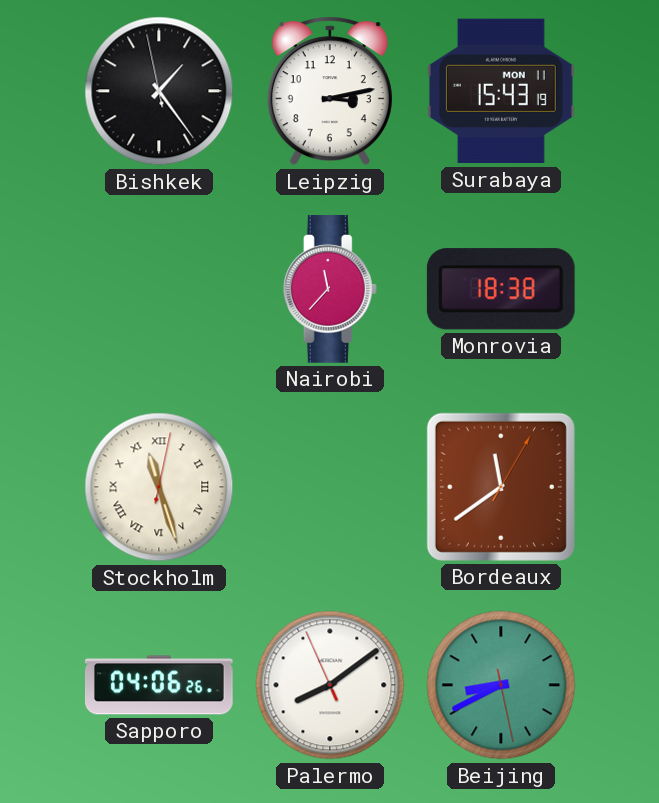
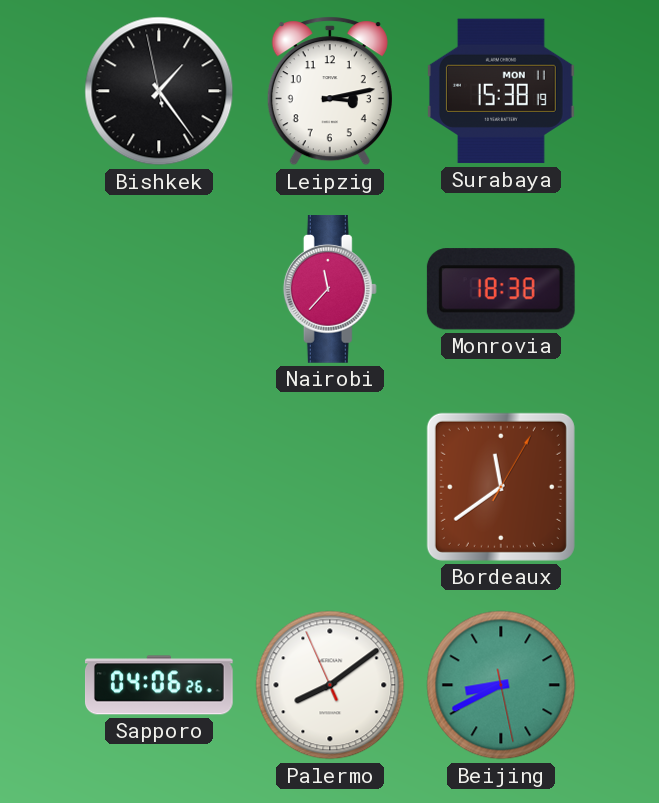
Surabaya: 15:43 -> 15:38
Stockholm: 11:27 -> none
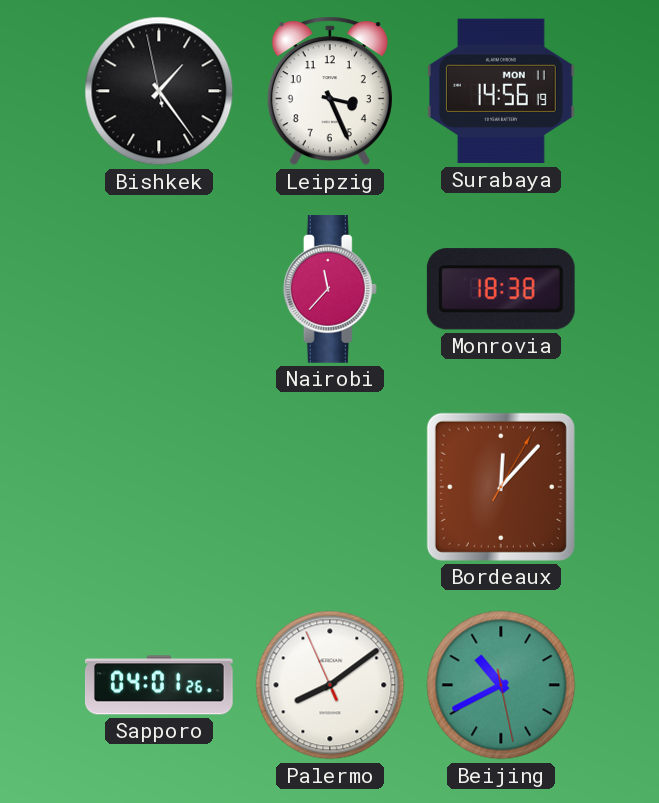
Leipzig: 3:13 -> 3:26
Surabaya: 15:38 -> 14:56
Bordeaux: 11:39 -> 12:07
Sapporo: 04:06 -> 04:01
Beijing: 8:40 -> 10:40
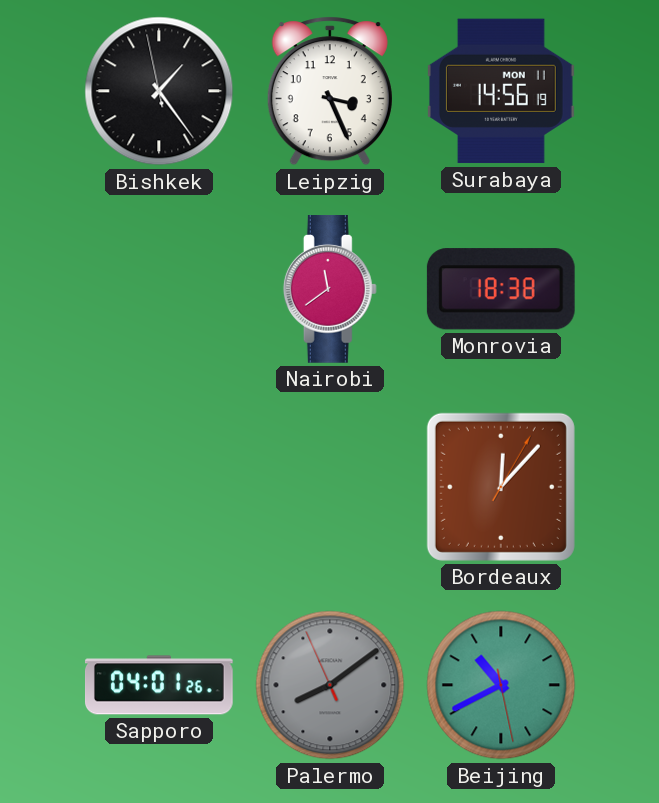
Nairobi: 11:37 -> 11:39
Palermo dial: white -> grey
